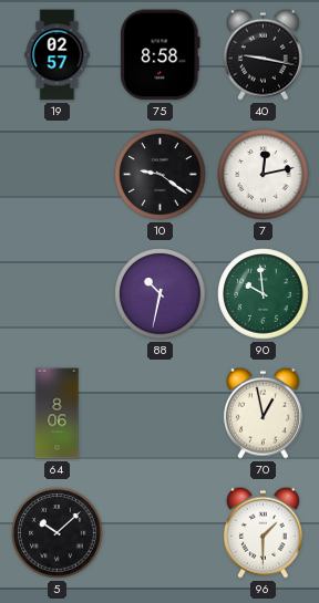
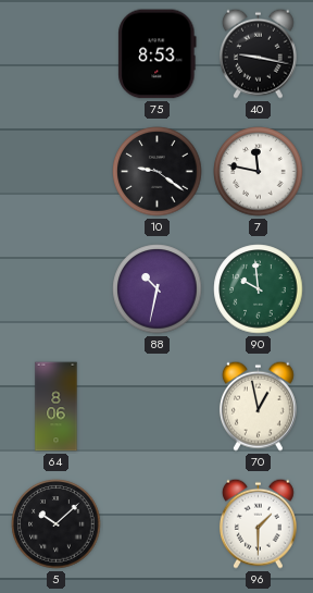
19: 02:57 -> none
75: 8:58 -> 8:53
7: 12:13 -> 11:47
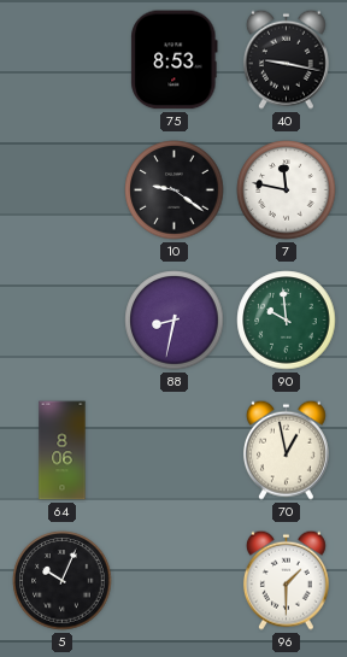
88: 10:32 -> 8:32
5: 10:08 -> 10:04
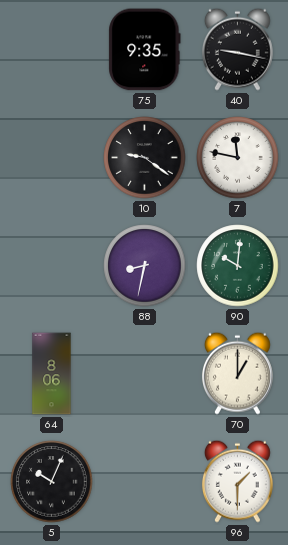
75: 8:53 -> 9:35
90: 9:59 -> 10:01
70: 12:58 -> 1:00
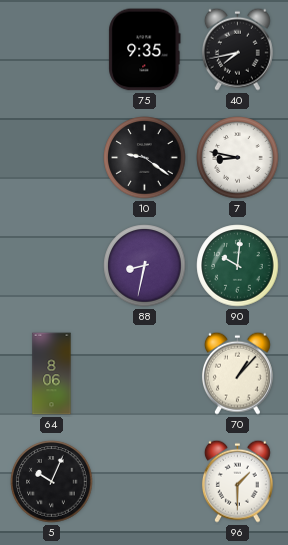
40: 9:17 -> 7:43
7: 11:47 -> 8:47
70: 1:00 -> 1:07
